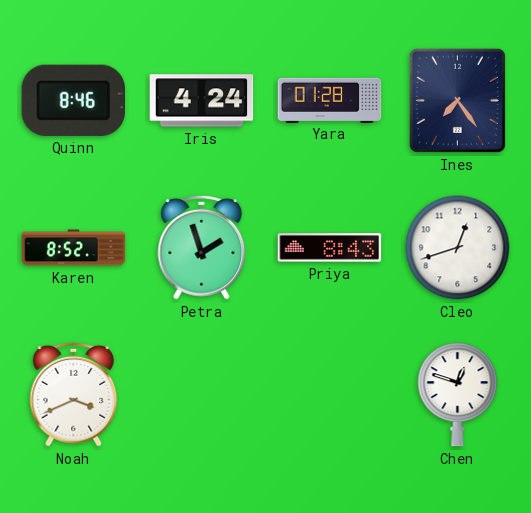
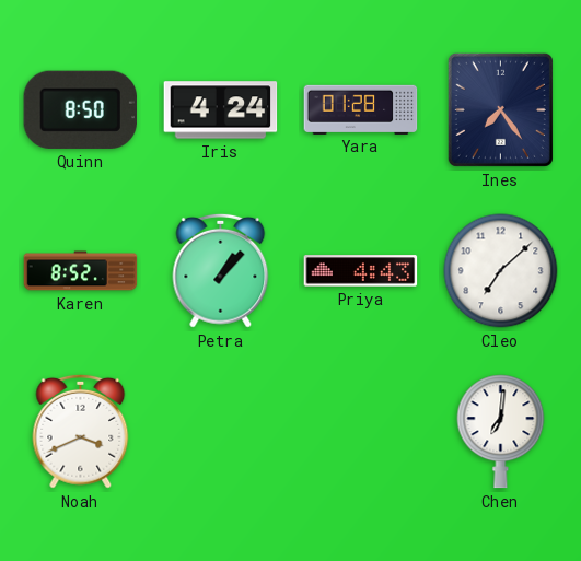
Quinn: 8:46 -> 8:50
Petra: 1:57 -> 1:07
Priya: 8:43 -> 4:43
Cleo: 12:42 -> 7:08
Chen: 12:48 -> 7:01
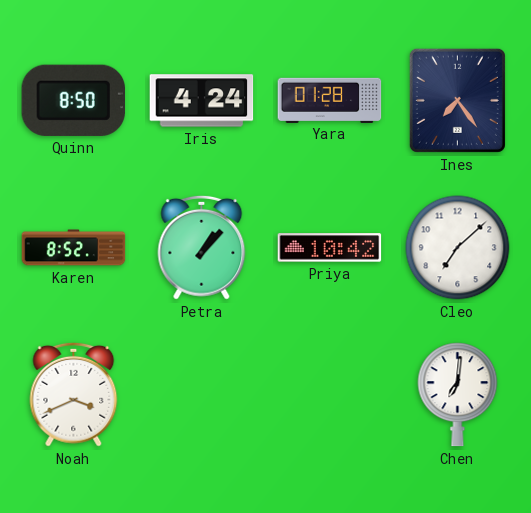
Priya: 4:43 -> 10:42
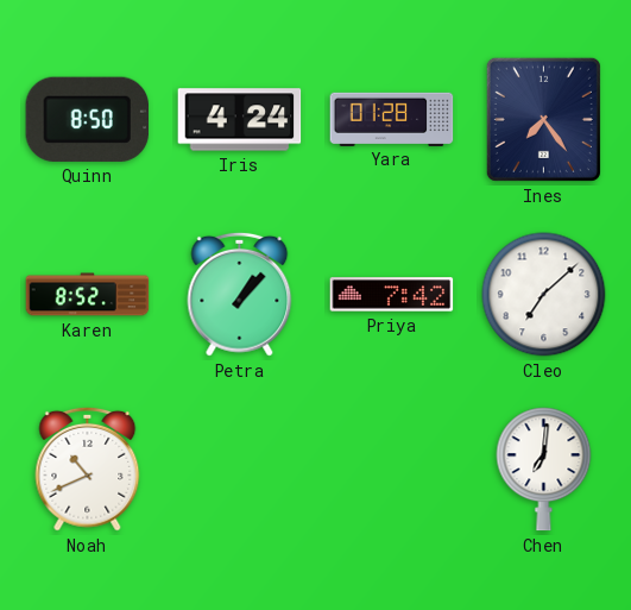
Priya: 10:42 -> 7:42
Noah: 3:41 -> 10:41
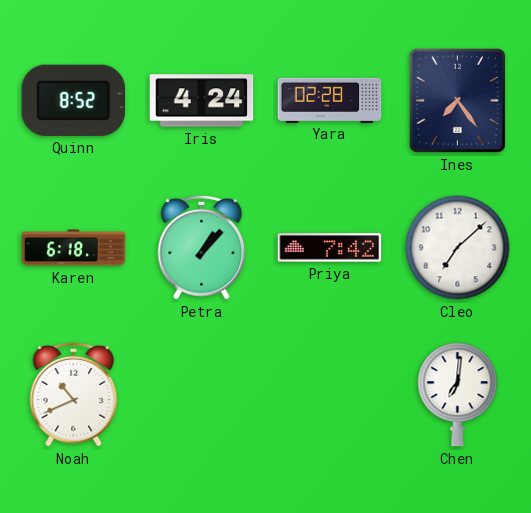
Quinn: 8:50 -> 8:52
Yara: 01:28 -> 02:28
Karen: 8:52 -> 6:18
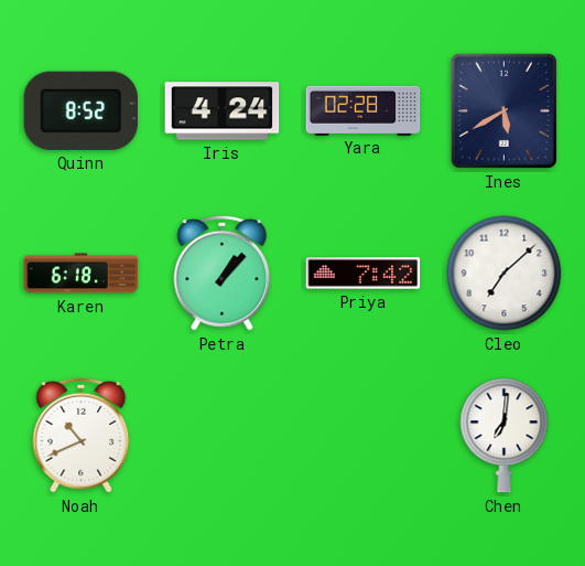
Ines: 7:24 -> 5:40
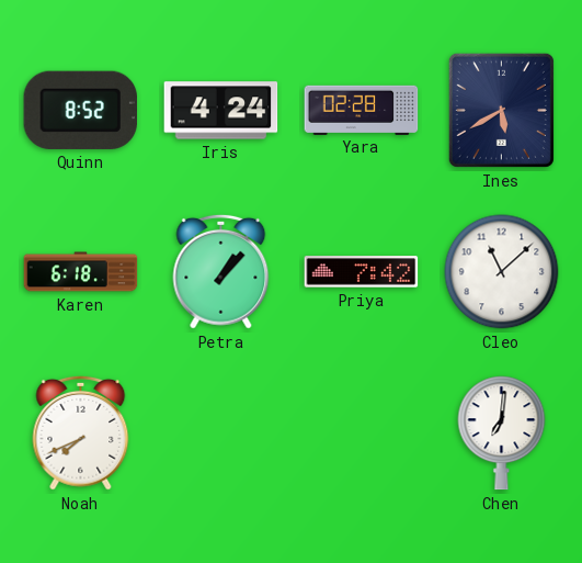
Cleo: 7:08 -> 11:08
Noah: 10:41 -> 7:41
